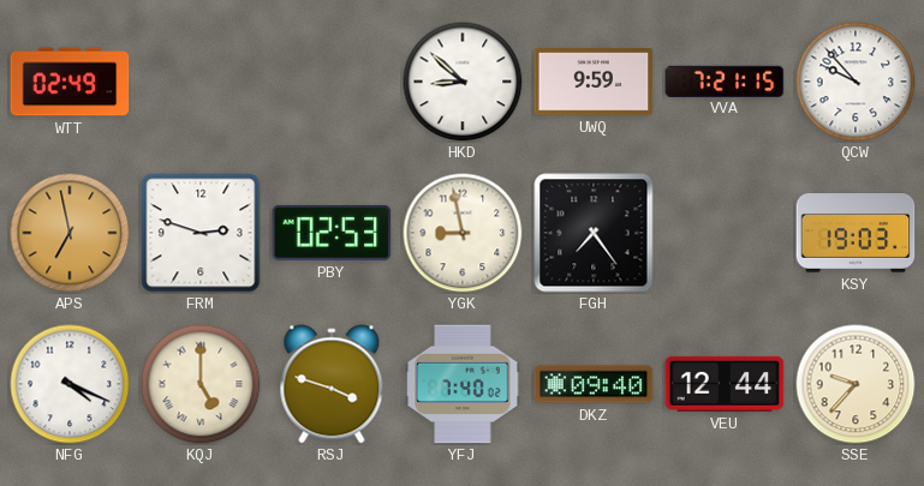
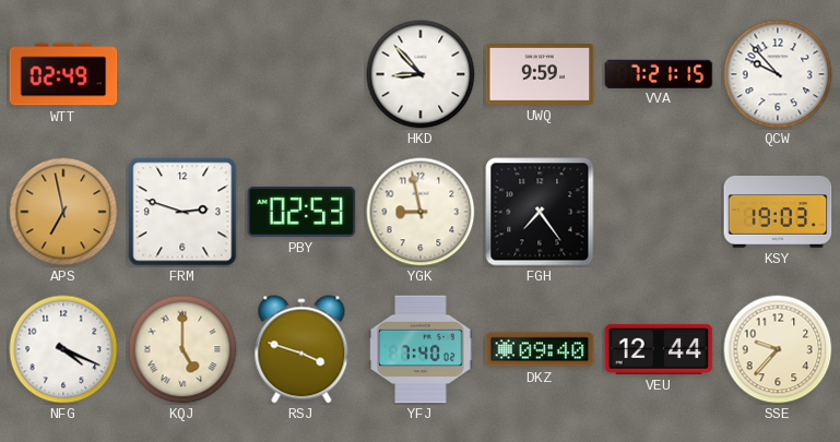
HKD: 8:52 -> 8:53
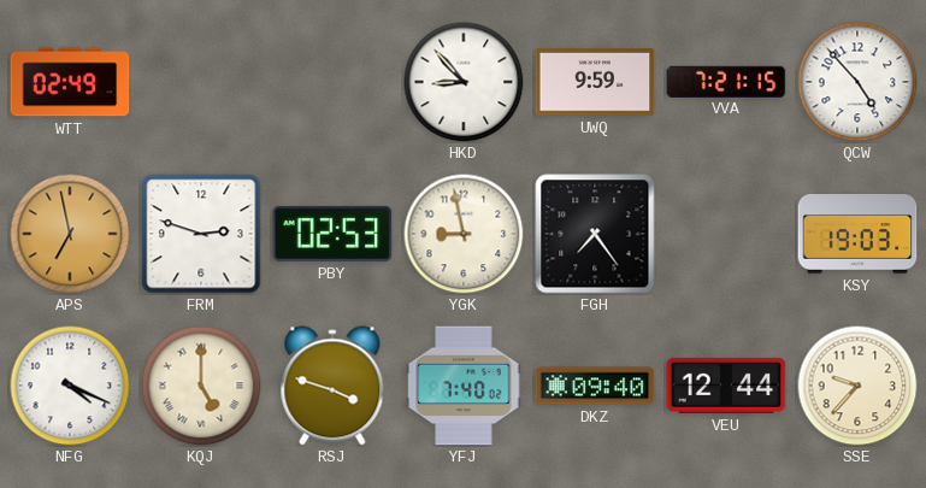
QCW: 9:53 -> 4:53
